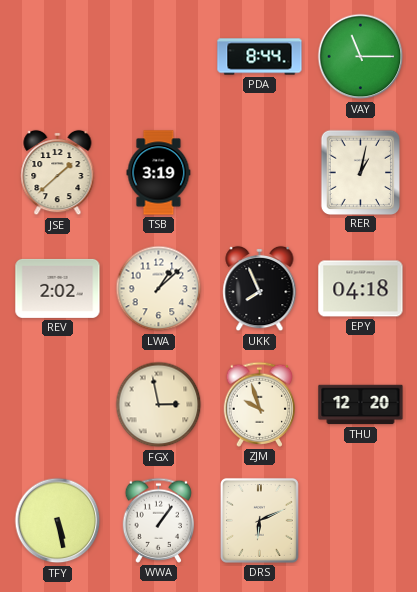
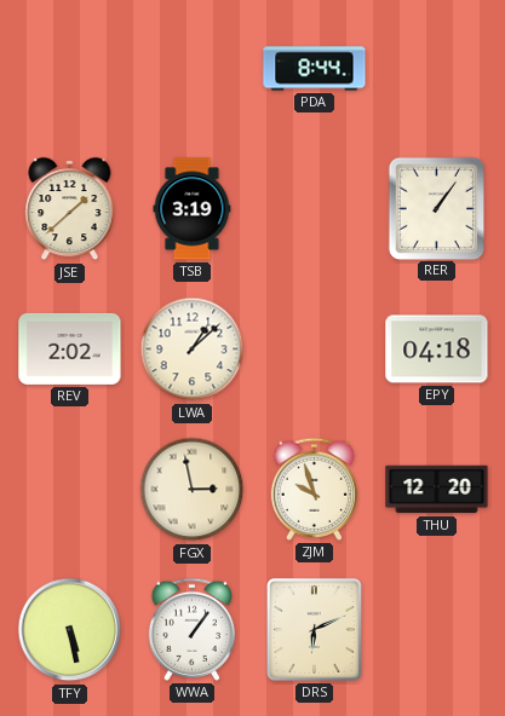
VAY: 11:15 -> none
RER: 1:02 -> 1:06
UKK: 7:56 -> none
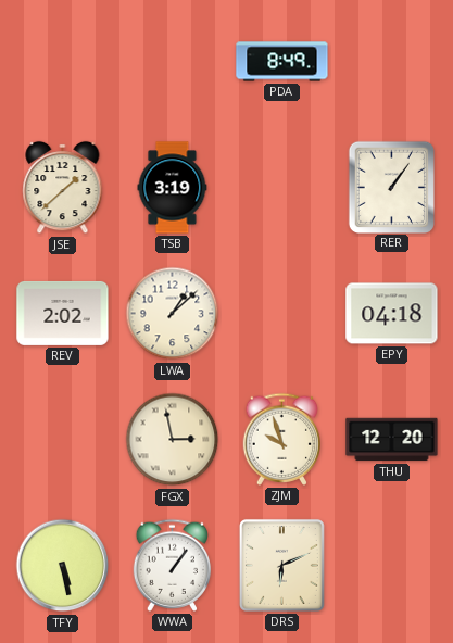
PDA: 8:44 -> 8:49
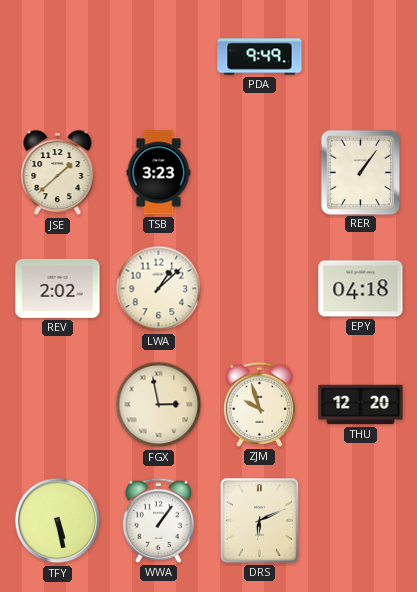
PDA: 8:49 -> 9:49
TSB: 3:19 -> 3:23
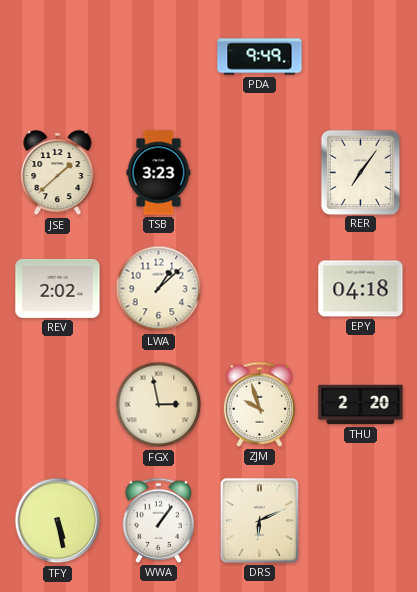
RER: 1:06 -> 7:06
THU: 12:20 -> 2:20
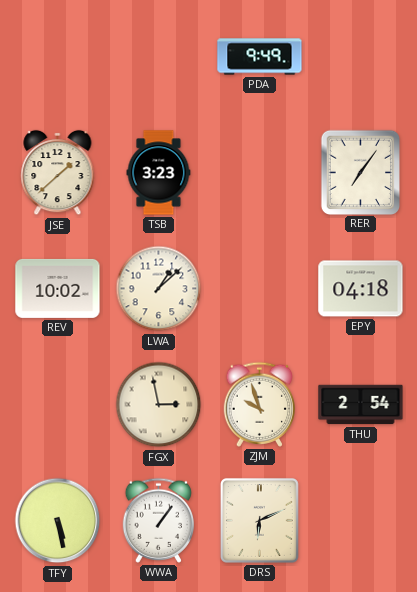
REV: 2:02 -> 10:02
THU: 2:20 -> 2:54
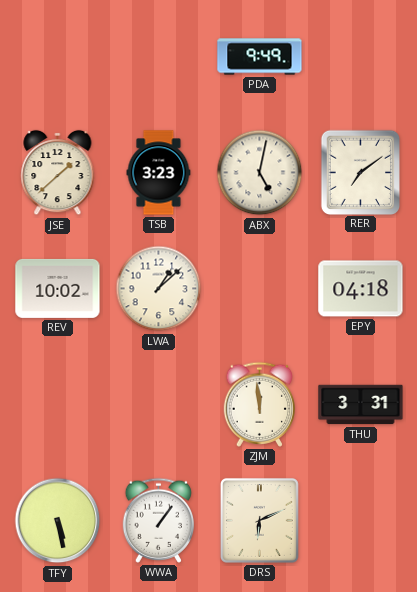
ABX: none -> 5:02
RER: 7:06 -> 7:09
FGX: 2:58 -> none
ZJM: 9:57 -> 11:59
THU: 2:54 -> 3:31
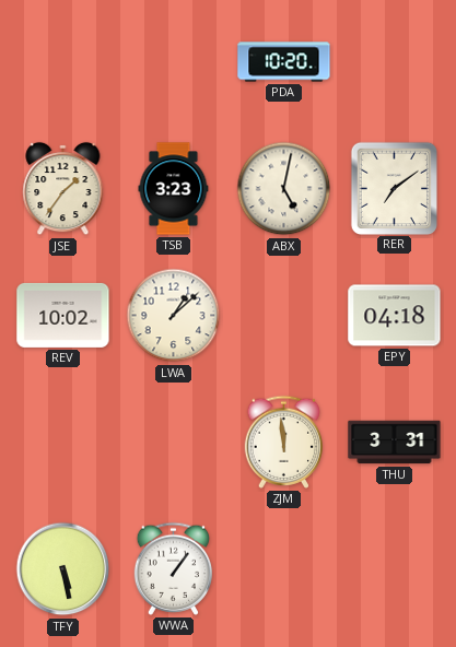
PDA: 9:49 -> 10:20
JSE: 1:38 -> 1:36
DRS: 6:11 -> none
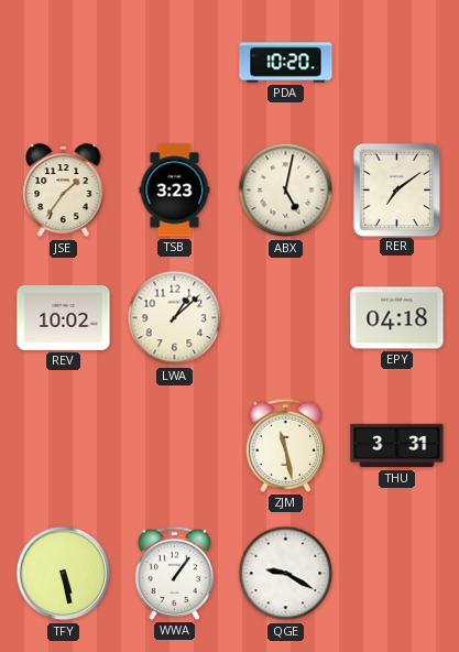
ZJM: 11:59 -> 11:28
QGE: none -> 9:20
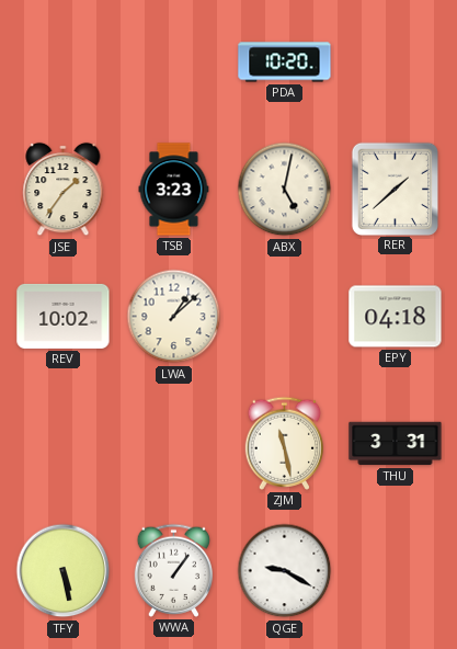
RER: 7:09 -> 1:38
